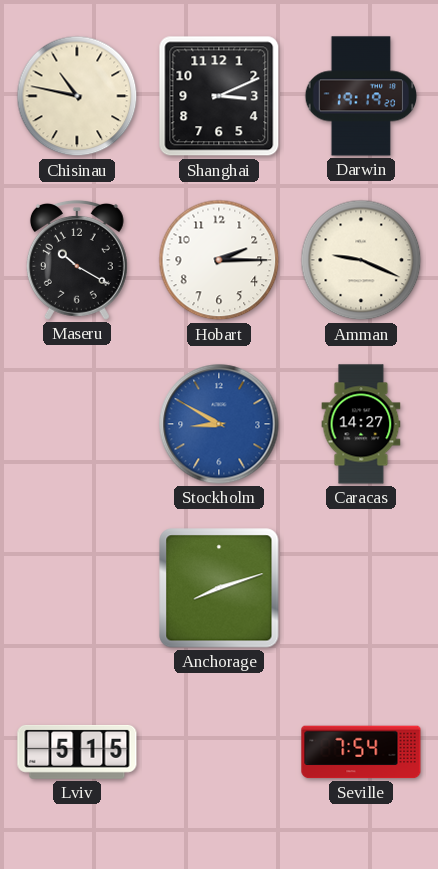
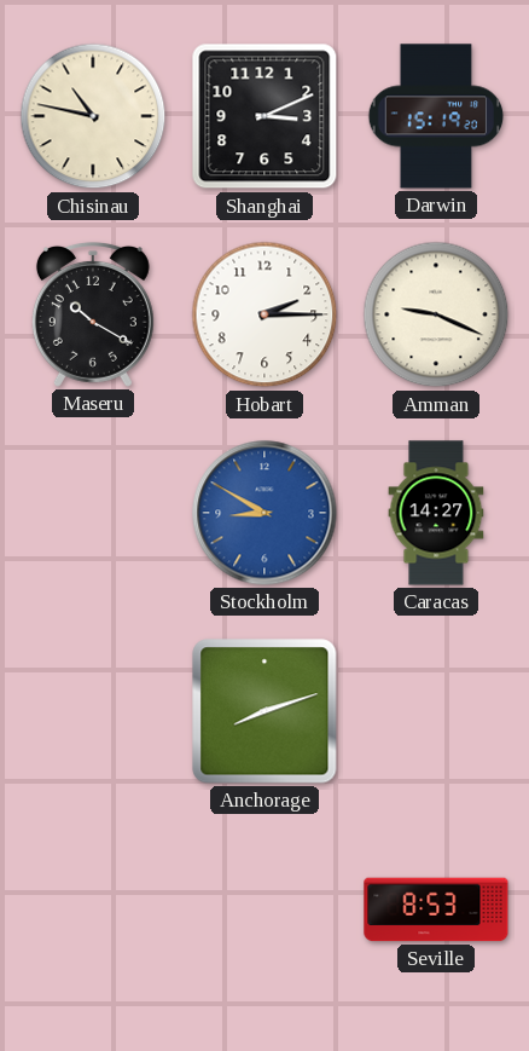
Darwin: 19:19 -> 15:19
Lviv: 5:15 -> none
Seville: 7:54 -> 8:53
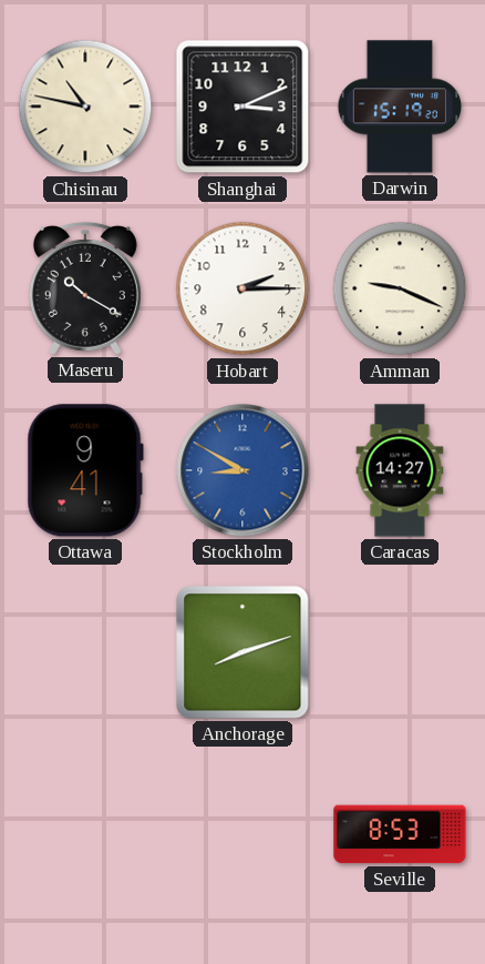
Ottawa: none -> 9:41
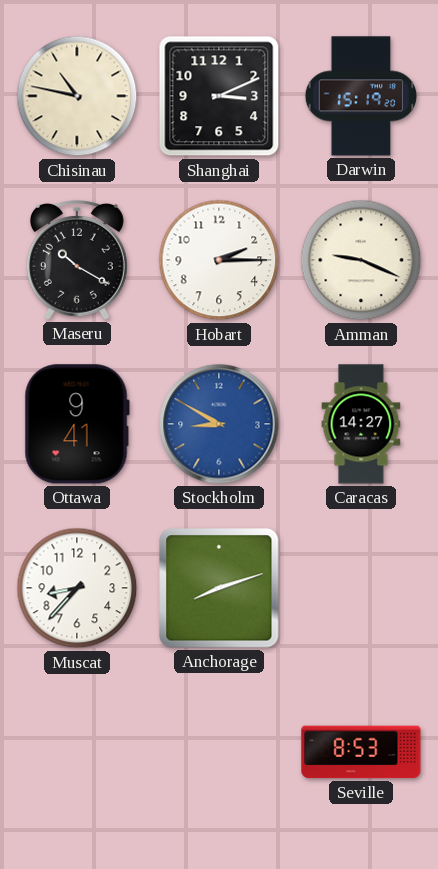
Muscat: none -> 8:37
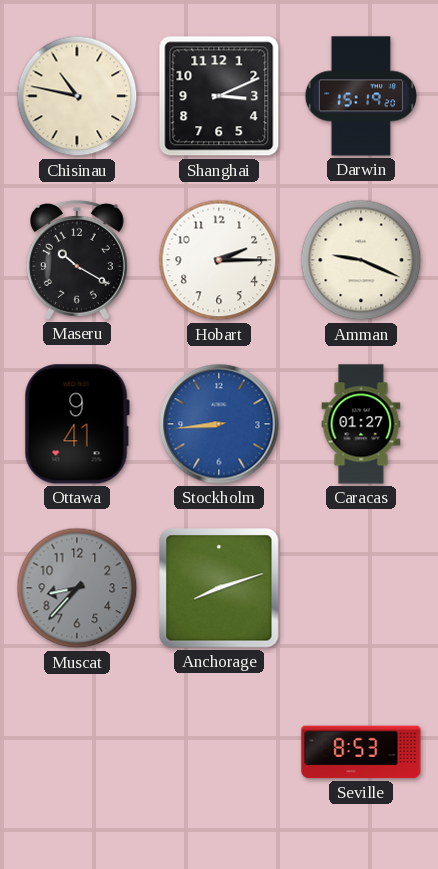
Stockholm: 8:50 -> 8:44
Caracas: 14:27 -> 01:27
Muscat dial: white -> grey
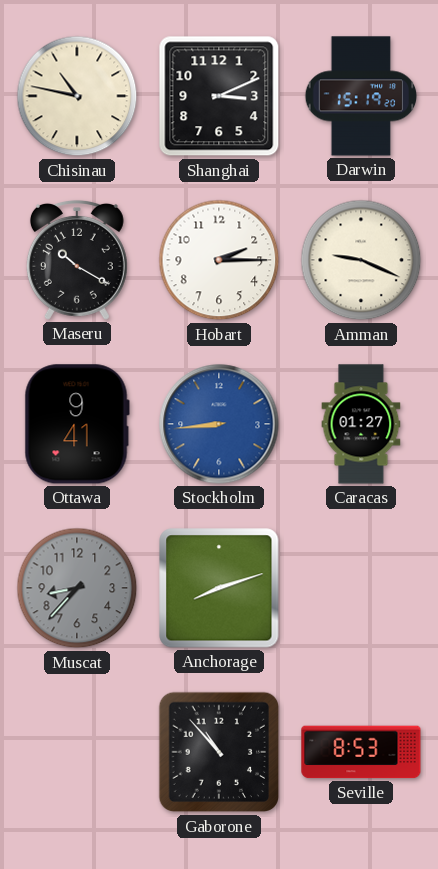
Gaborone: none -> 10:53
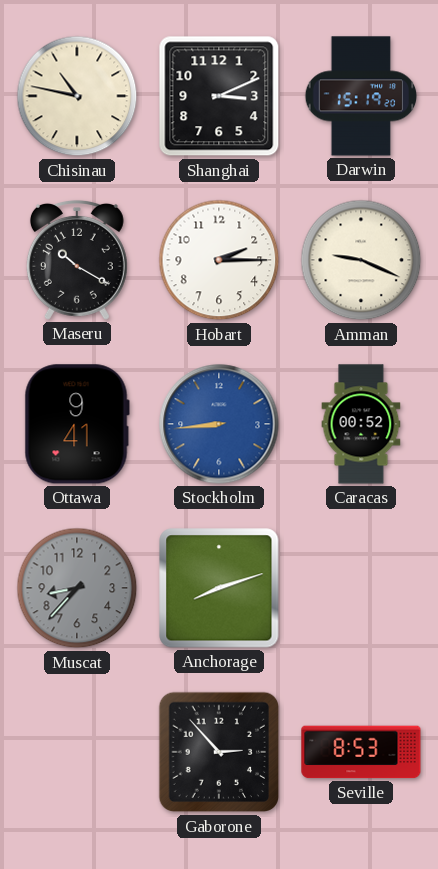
Caracas: 01:27 -> 00:52
Gaborone: 10:53 -> 2:53
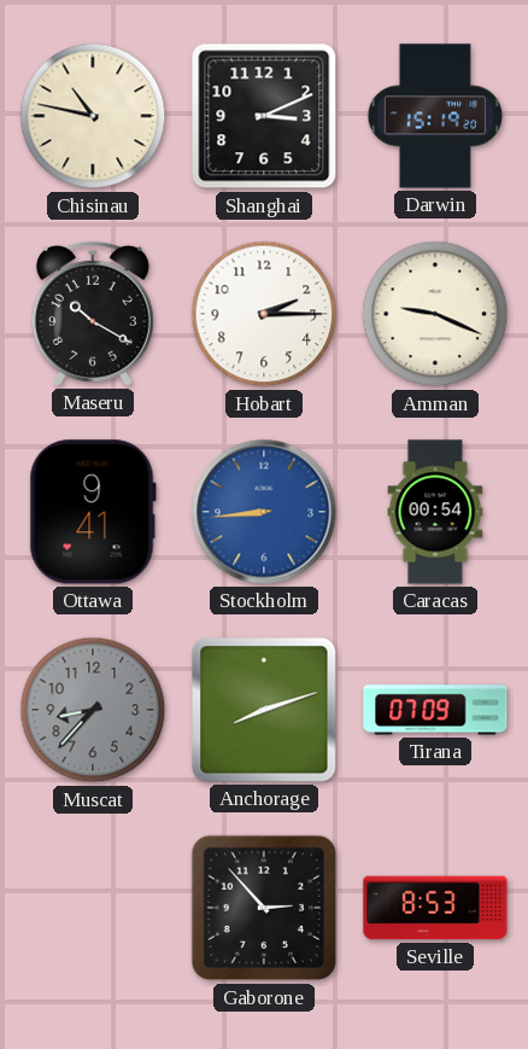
Caracas: 00:52 -> 00:54
Tirana: none -> 07:09
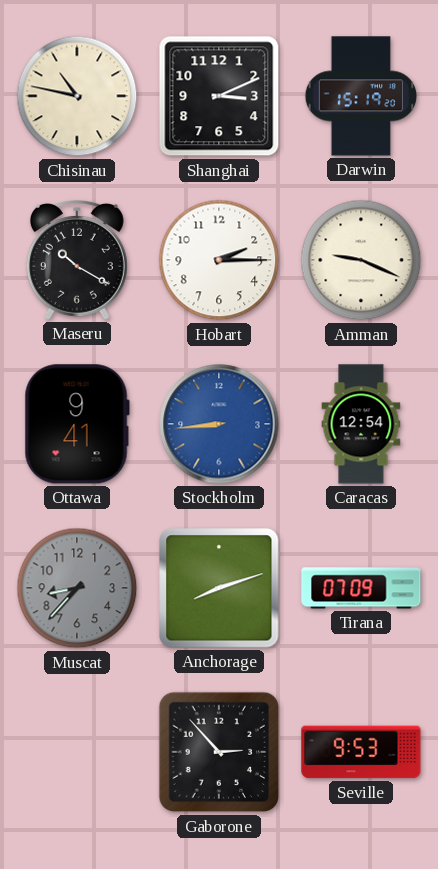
Caracas: 00:54 -> 12:54
Seville: 8:53 -> 9:53
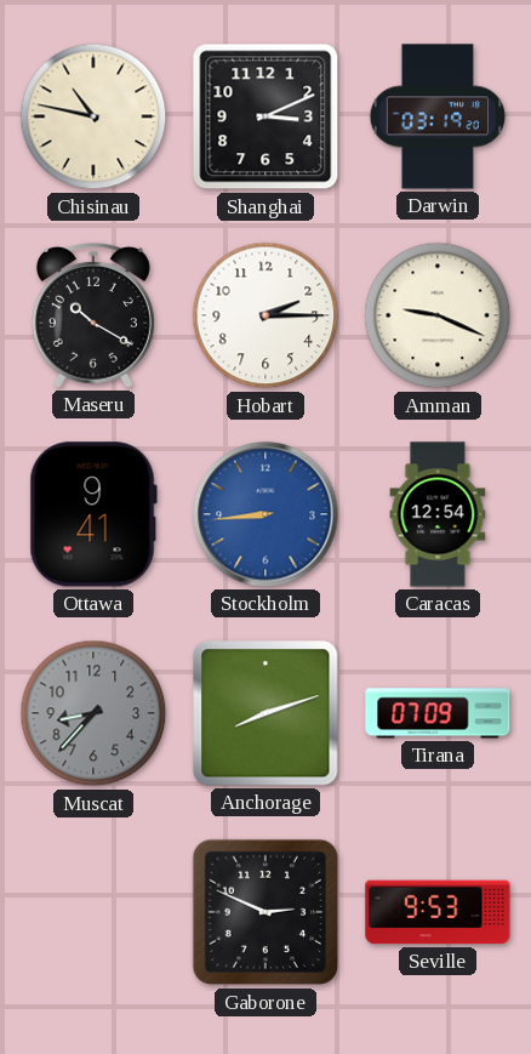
Darwin: 15:19 -> 03:19
Gaborone: 2:53 -> 2:49
